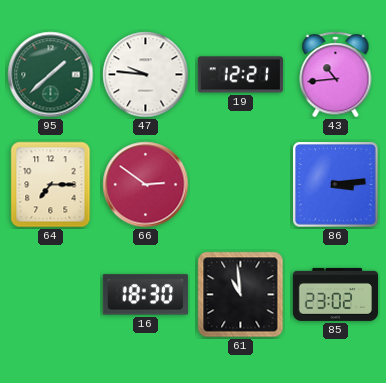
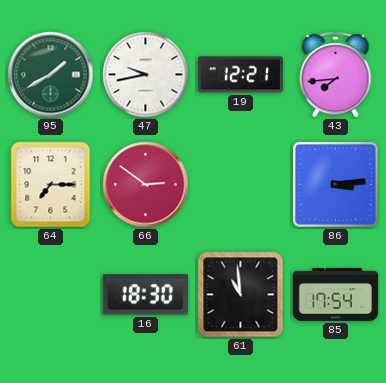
95: 1:38 -> 1:40
47: 9:46 -> 9:43
43: 10:44 -> 7:44
85: 23:02 -> 17:54
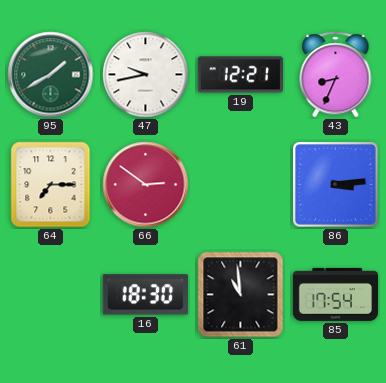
43: 7:44 -> 8:34
